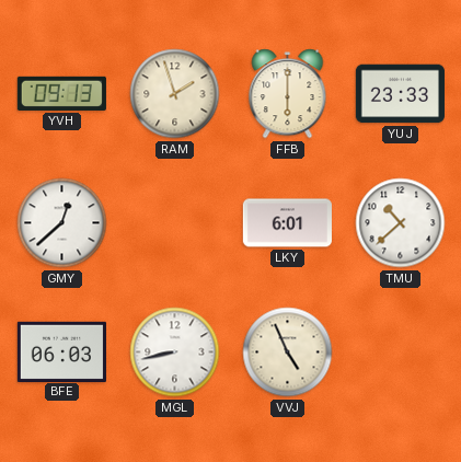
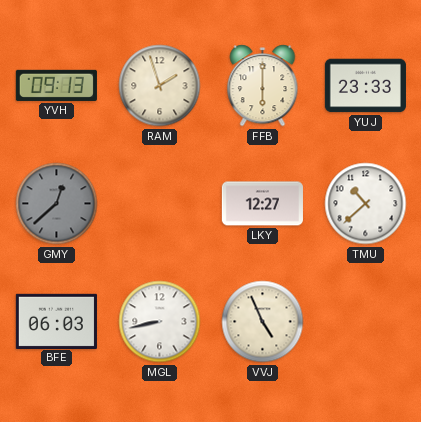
GMY dial: white -> grey
LKY: 6:01 -> 12:27
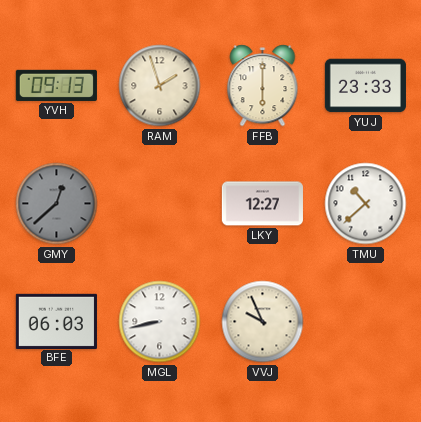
VVJ: 4:56 -> 9:56
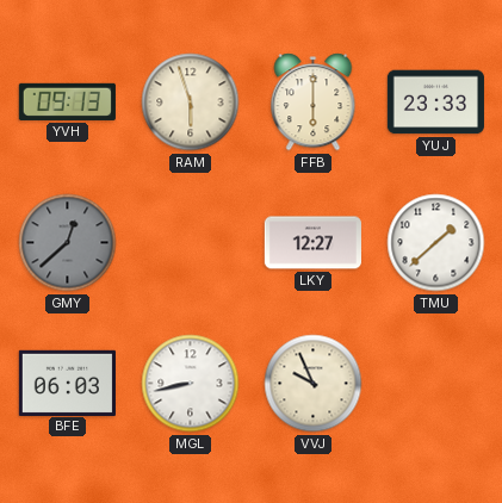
RAM: 1:57 -> 5:57
TMU: 10:38 -> 1:38
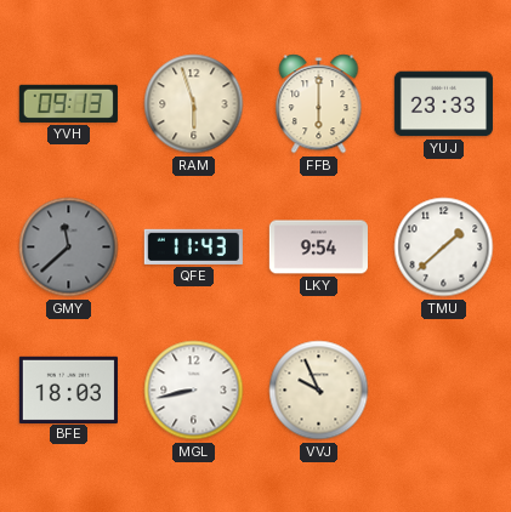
GMY: 12:38 -> 11:38
QFE: none -> 11:43
LKY: 12:27 -> 9:54
BFE: 06:03 -> 18:03
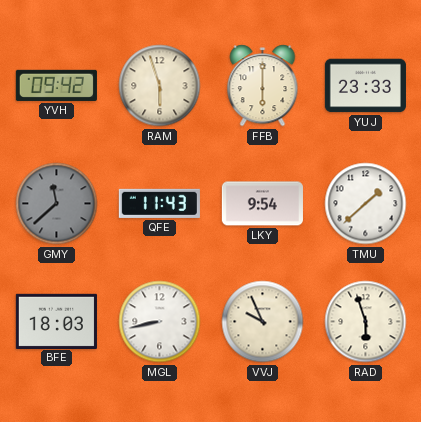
YVH: 09:13 -> 09:42
RAD: none -> 5:57
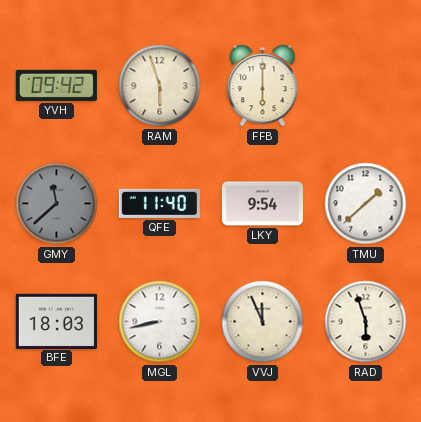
YUJ: 23:33 -> none
QFE: 11:43 -> 11:40
VVJ: 9:56 -> 11:56
